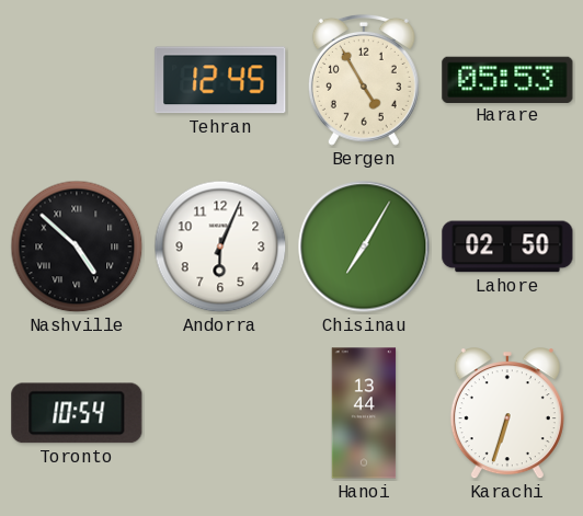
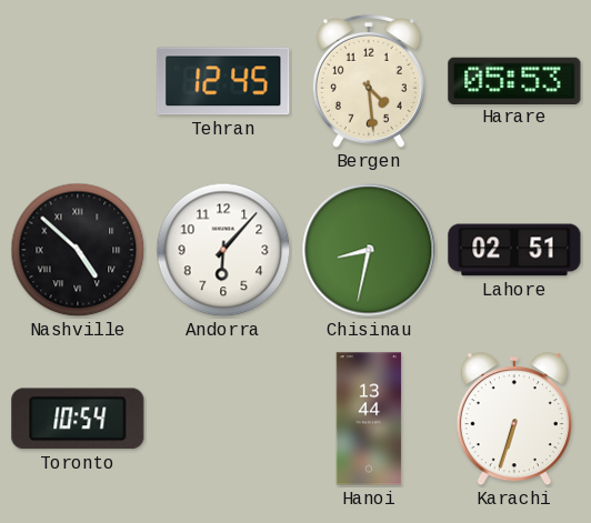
Bergen: 4:55 -> 4:29
Andorra: 6:04 -> 6:07
Chisinau: 7:05 -> 8:32
Lahore: 02:50 -> 02:51
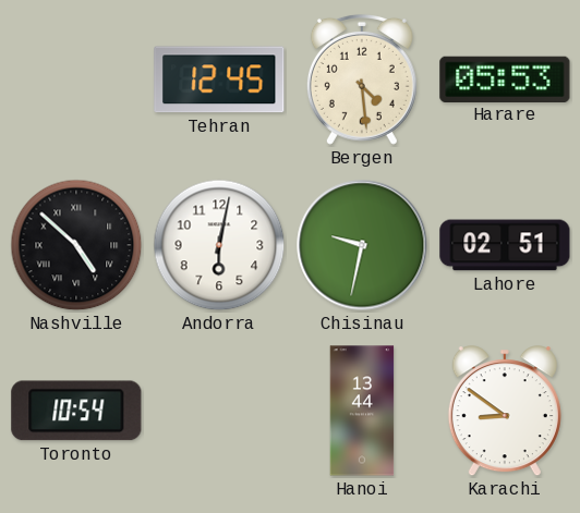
Andorra: 6:07 -> 6:02
Chisinau: 8:32 -> 9:32
Karachi: 6:33 -> 8:51
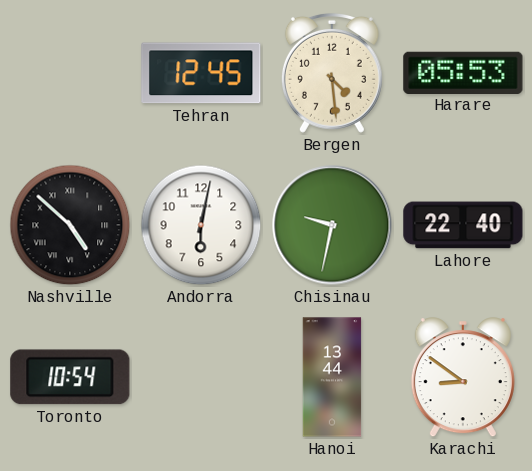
Lahore: 02:51 -> 22:40
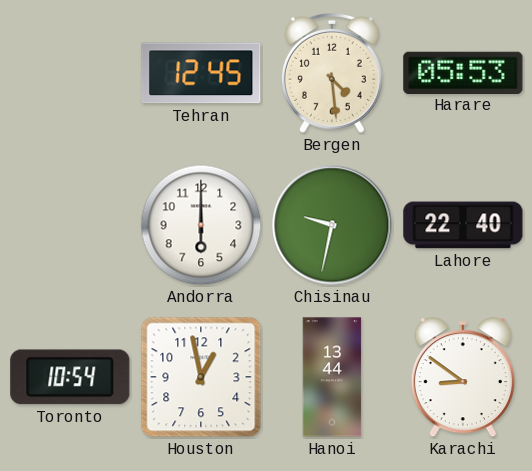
Nashville: 4:52 -> none
Andorra: 6:02 -> 6:00
Houston: none -> 12:58
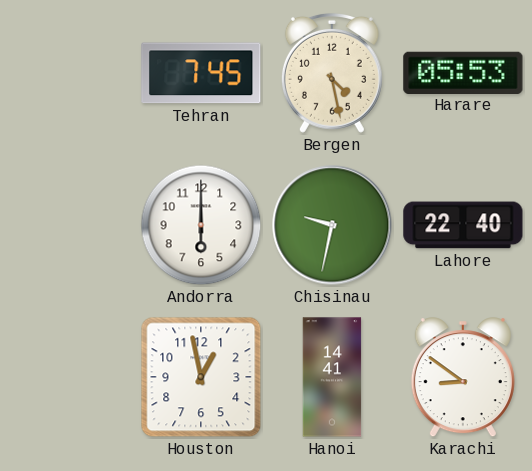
Tehran: 12:45 -> 7:45
Bergen: 4:29 -> 4:28
Toronto: 10:54 -> none
Hanoi: 13:44 -> 14:41
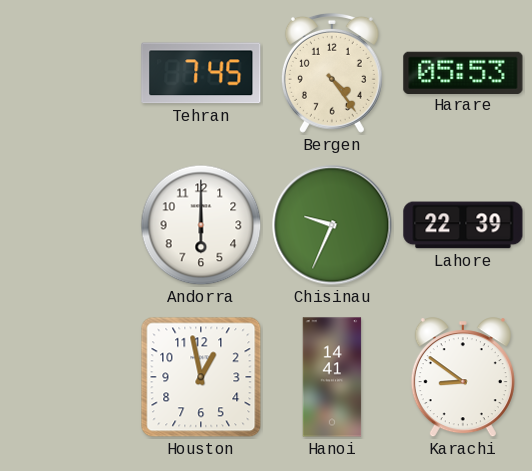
Bergen: 4:28 -> 4:24
Chisinau: 9:32 -> 9:34
Lahore: 22:40 -> 22:39
